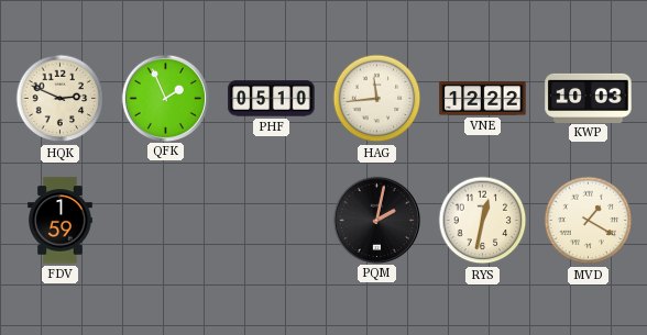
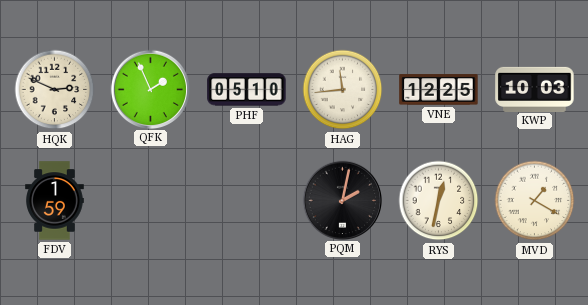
VNE: 12:22 -> 12:25
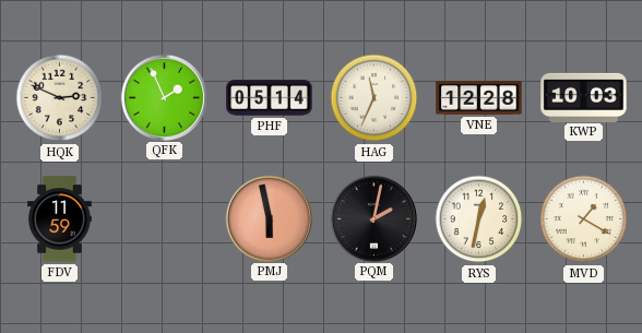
PHF: 05:10 -> 05:14
HAG: 11:44 -> 11:34
VNE: 12:25 -> 12:28
FDV: 1:59 -> 11:59
PMJ: none -> 5:58
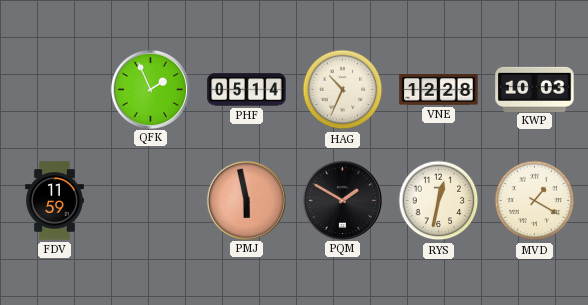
HQK: 2:49 -> none
HAG: 11:34 -> 10:34
PQM: 2:02 -> 1:50
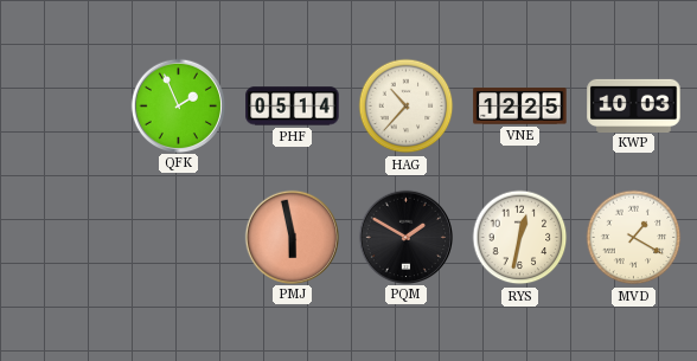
HAG: 10:34 -> 10:37
VNE: 12:28 -> 12:25
FDV: 11:59 -> none
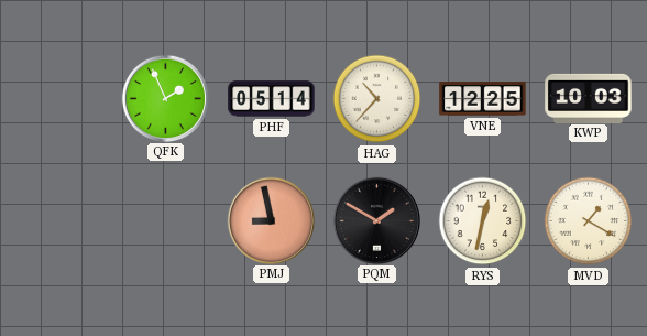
PMJ: 5:58 -> 8:58
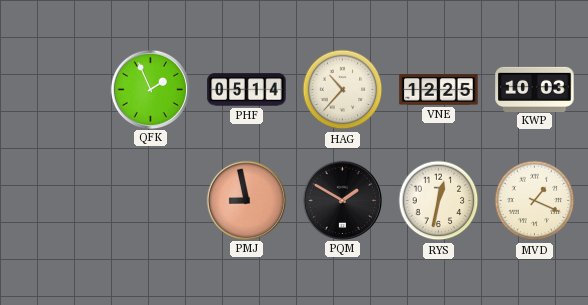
MVD: 1:20 -> 1:19
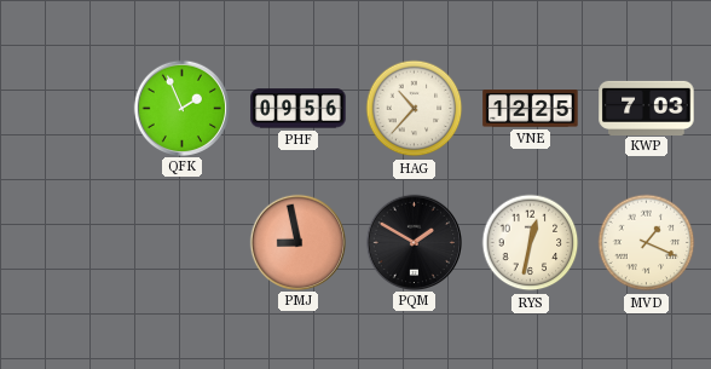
PHF: 05:14 -> 09:56
KWP: 10:03 -> 7:03
